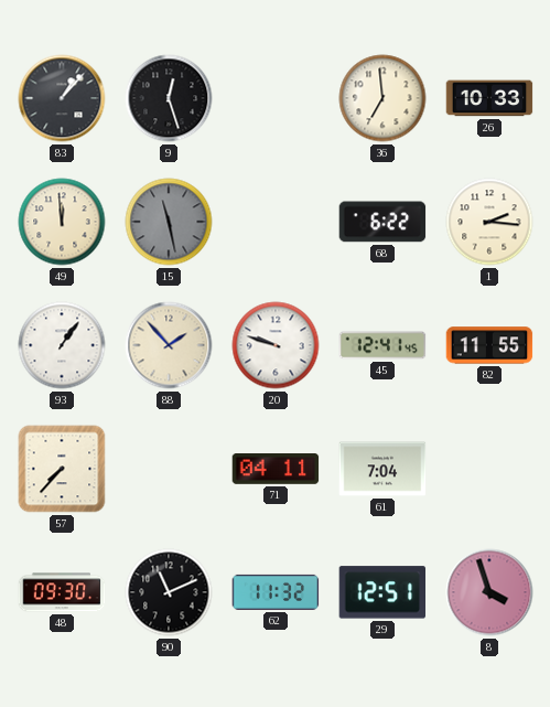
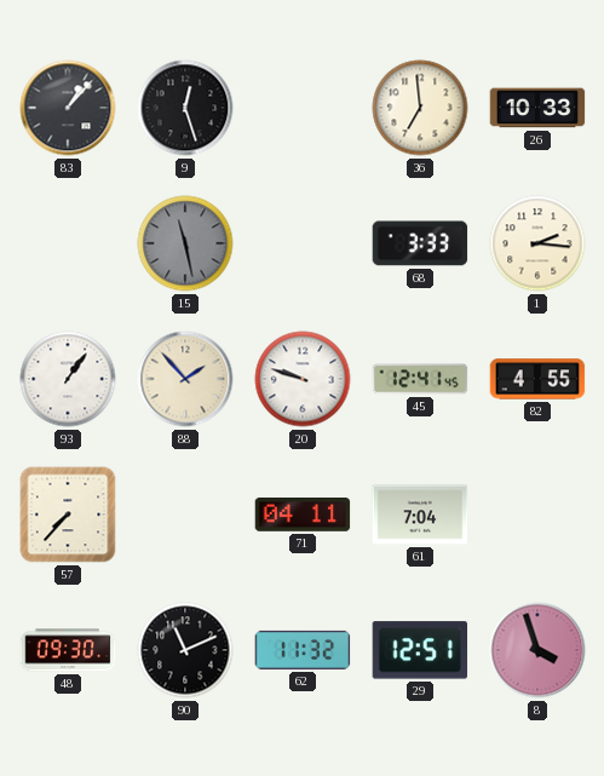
49: 11:59 -> none
68: 6:22 -> 3:33
82: 11:55 -> 4:55
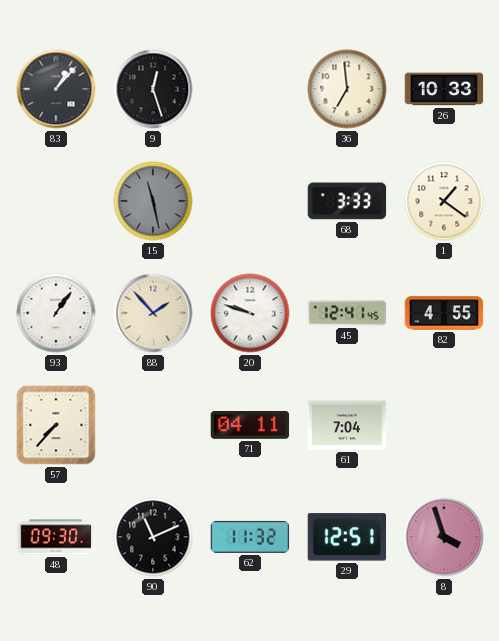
1: 2:16 -> 1:21
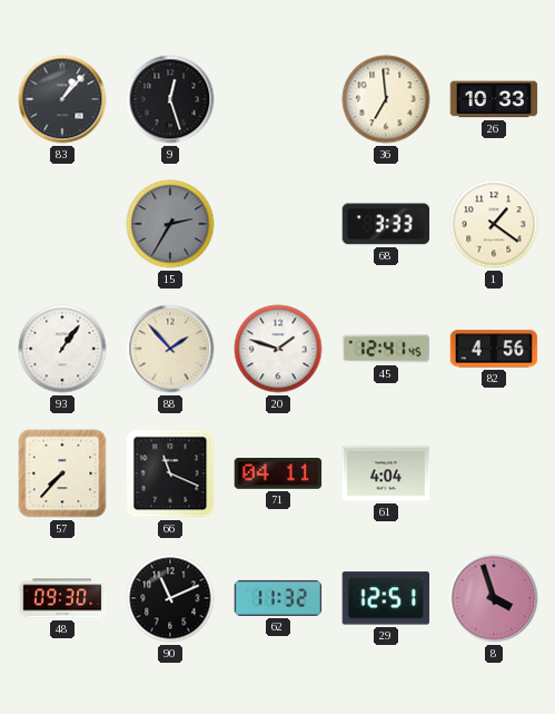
15: 11:28 -> 2:35
20: 9:48 -> 1:48
82: 4:55 -> 4:56
66: none -> 11:19
61: 7:04 -> 4:04
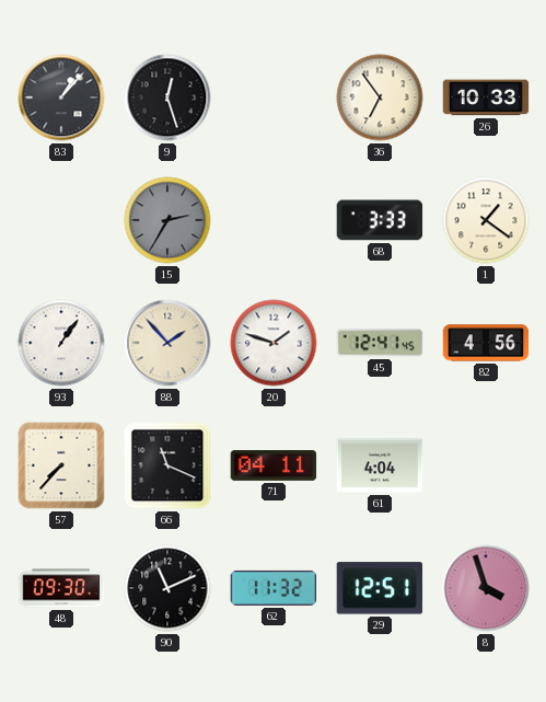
36: 6:59 -> 6:54
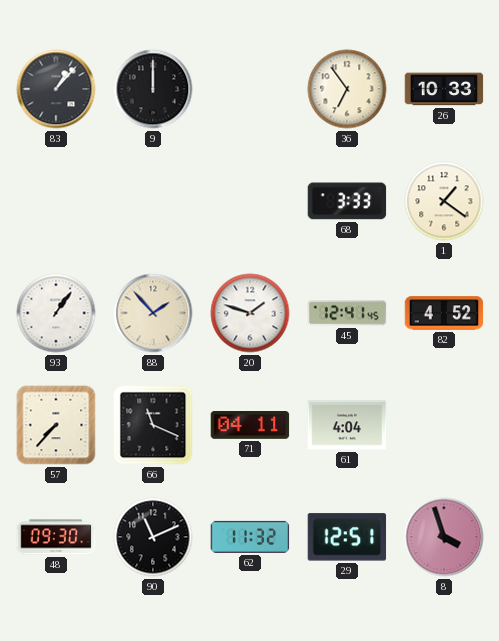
9: 12:27 -> 12:00
15: 2:35 -> none
82: 4:56 -> 4:52
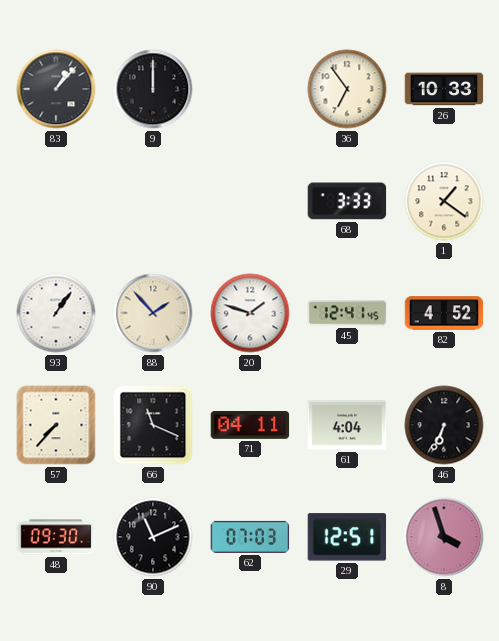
46: none -> 6:34
62: 11:32 -> 07:03
